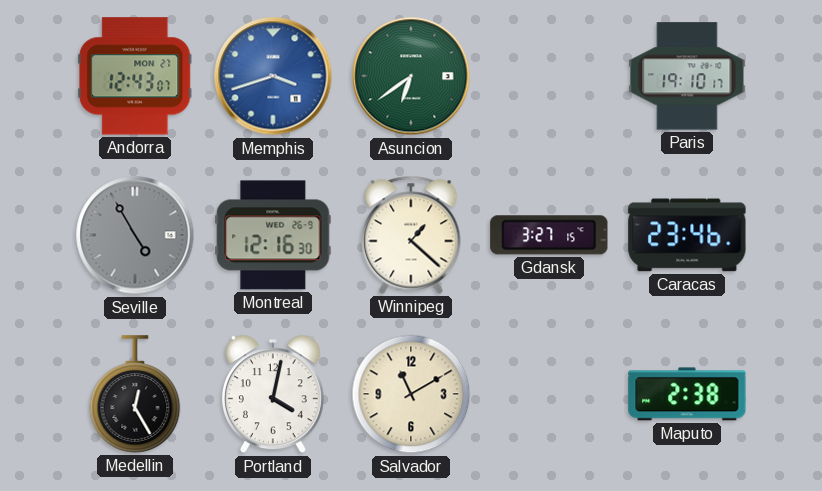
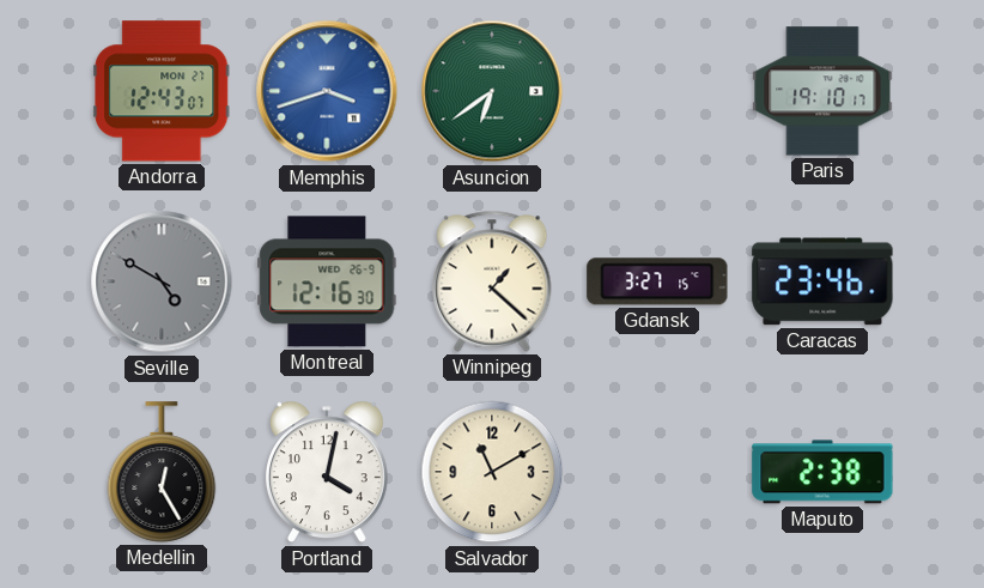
Seville: 4:55 -> 4:50
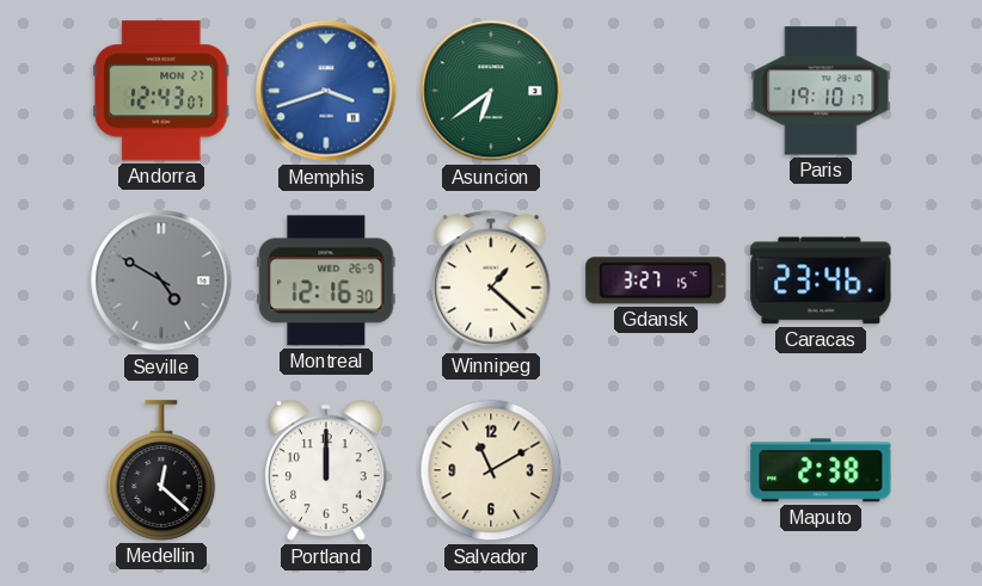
Medellin: 12:25 -> 12:22
Portland: 4:02 -> 12:00
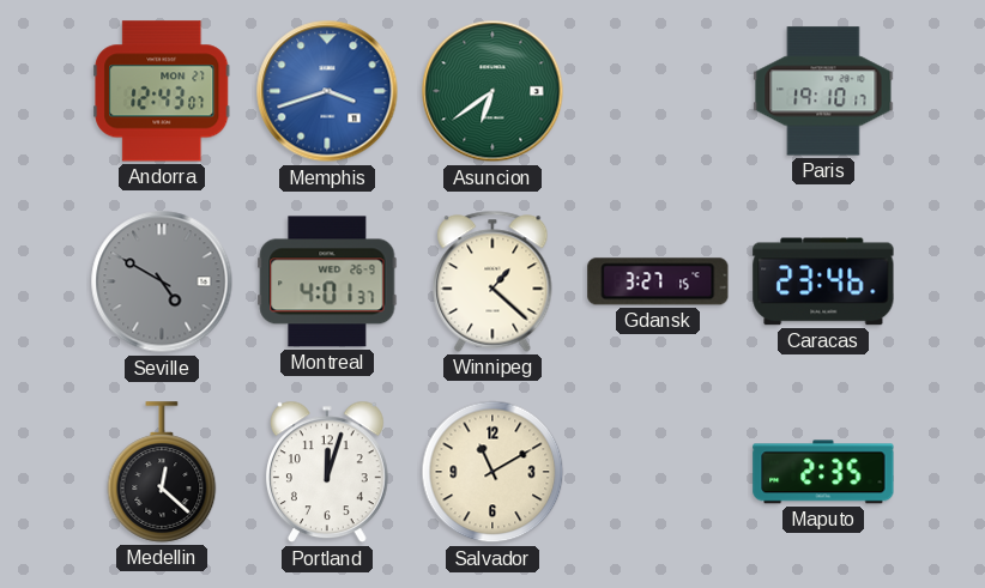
Montreal: 12:16 -> 4:01
Portland: 12:00 -> 12:03
Maputo: 2:38 -> 2:35
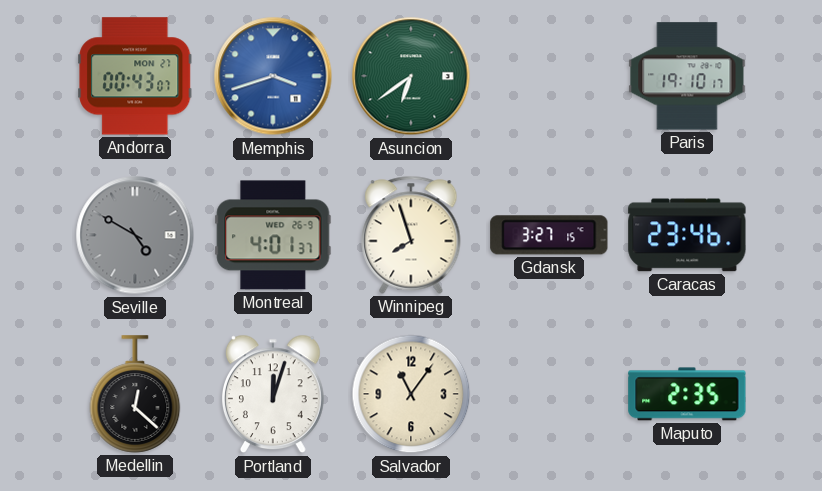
Andorra: 12:43 -> 00:43
Winnipeg: 1:22 -> 7:57
Salvador: 11:10 -> 11:06
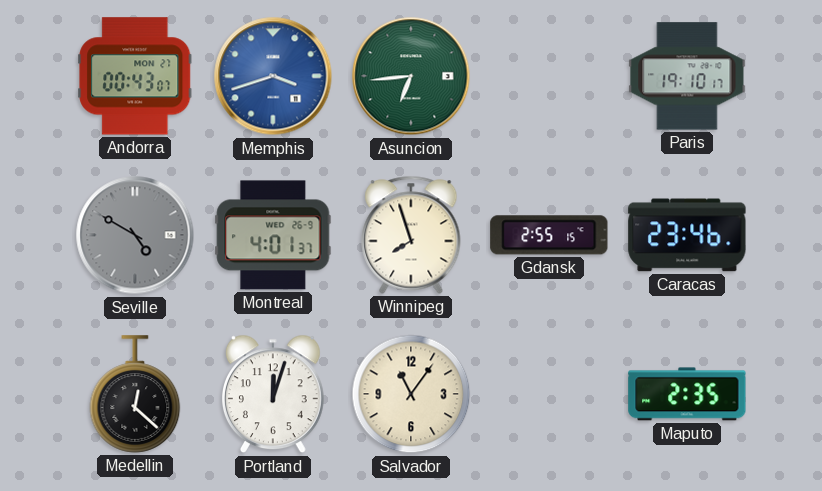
Asuncion: 6:39 -> 6:44
Gdansk: 3:27 -> 2:55
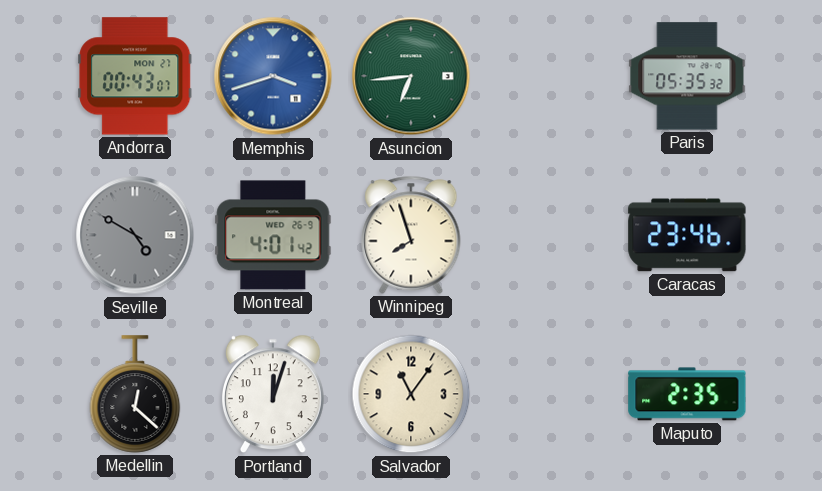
Paris: 19:10 -> 05:35
Montreal: 4:01:37 -> 4:01:42
Gdansk: 2:55 -> none
